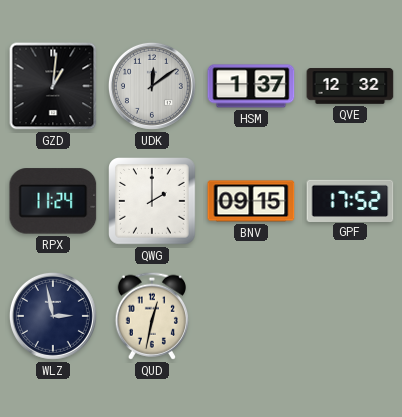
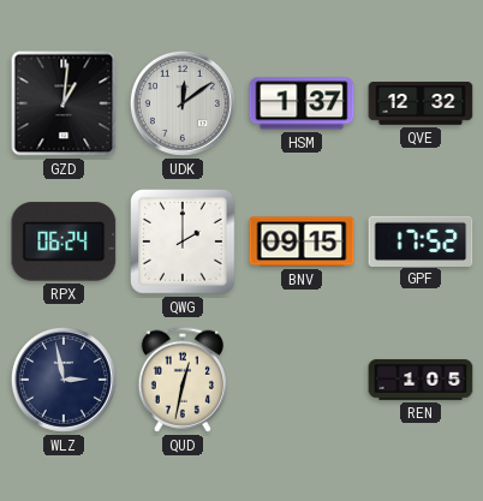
RPX: 11:24 -> 06:24
REN: none -> 1:05
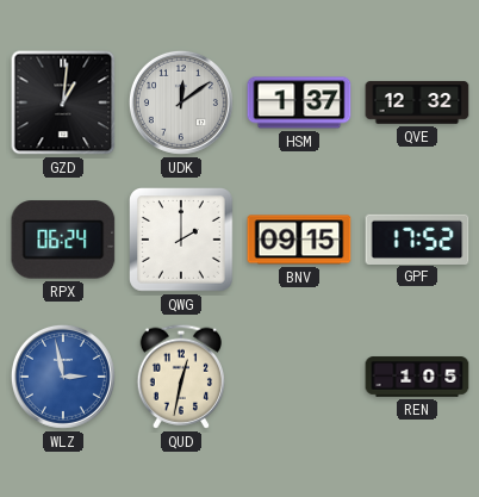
WLZ dial: navy -> blue
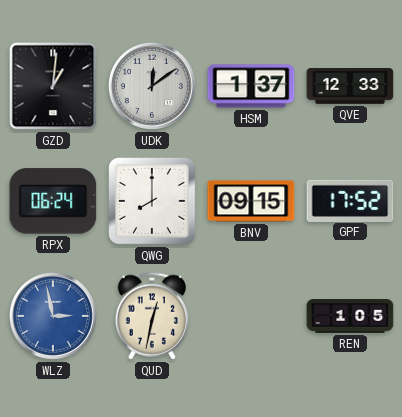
QVE: 12:32 -> 12:33
QWG: 2:00 -> 8:00
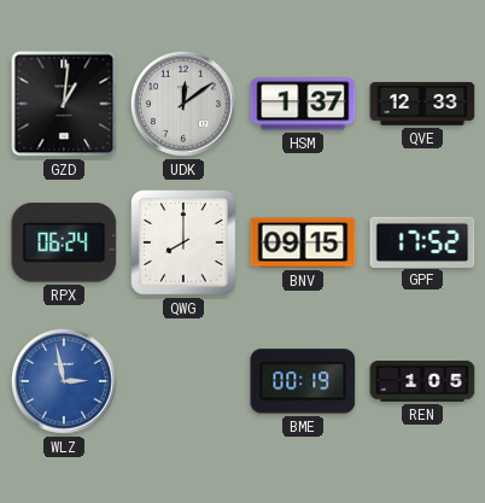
QUD: 12:32 -> none
BME: none -> 00:19
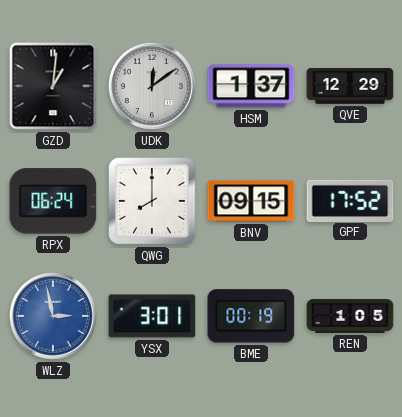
QVE: 12:33 -> 12:29
YSX: none -> 3:01
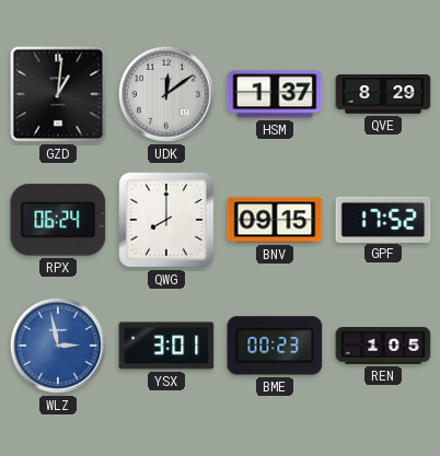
QVE: 12:29 -> 8:29
BME: 00:19 -> 00:23
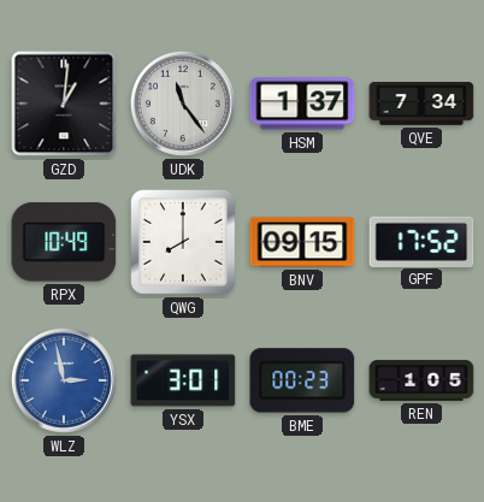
UDK: 12:09 -> 11:24
QVE: 8:29 -> 7:34
RPX: 06:24 -> 10:49
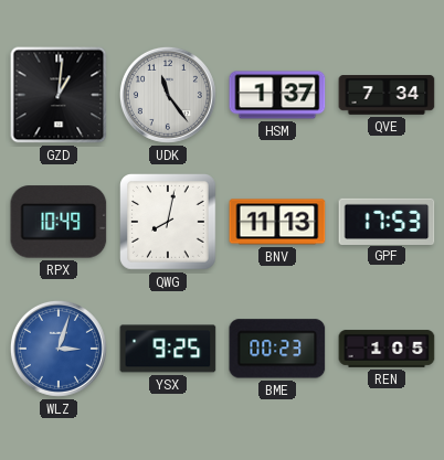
QWG: 8:00 -> 8:02
BNV: 09:15 -> 11:13
GPF: 17:52 -> 17:53
WLZ: 2:58 -> 3:03
YSX: 3:01 -> 9:25
